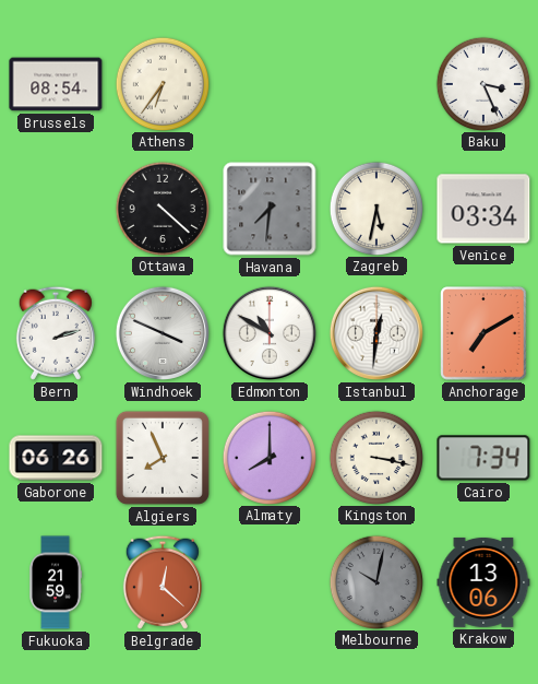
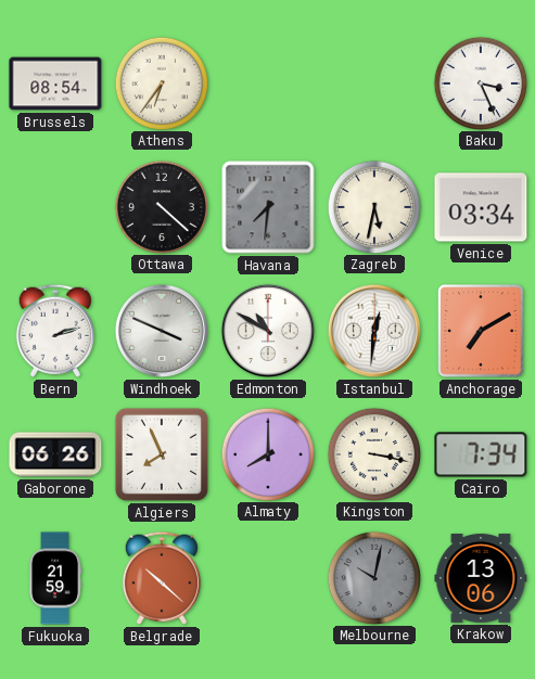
Belgrade: 12:22 -> 10:22
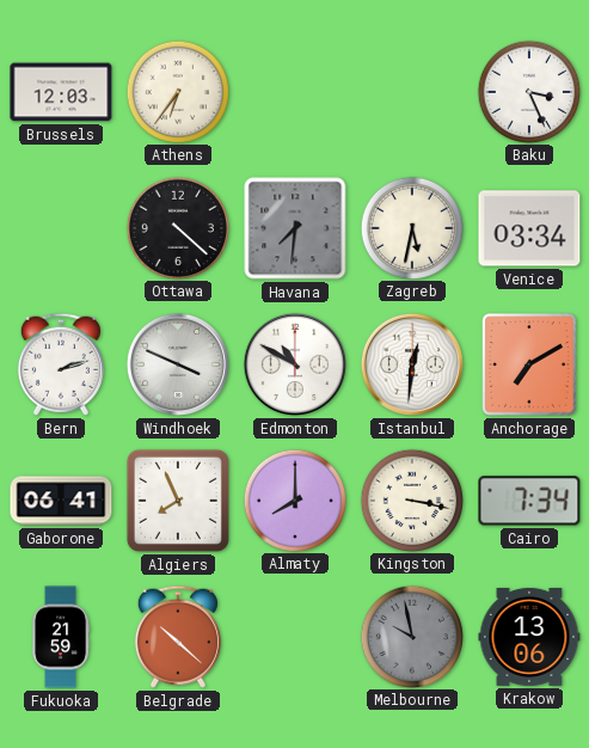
Brussels: 08:54 -> 12:03
Gaborone: 06:26 -> 06:41
Melbourne: 10:02 -> 9:58
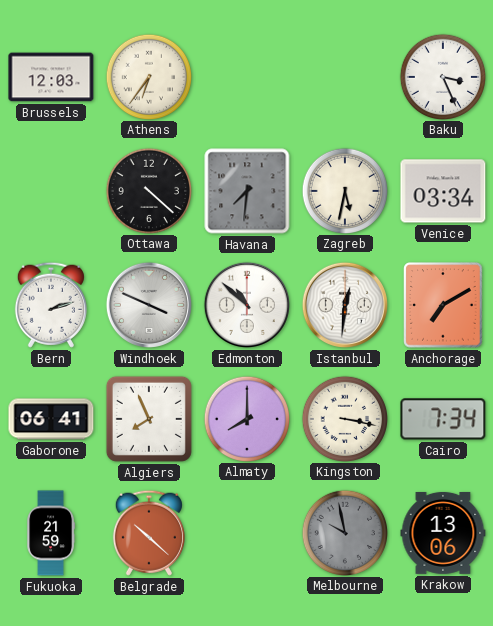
Edmonton: 10:50 -> 10:52
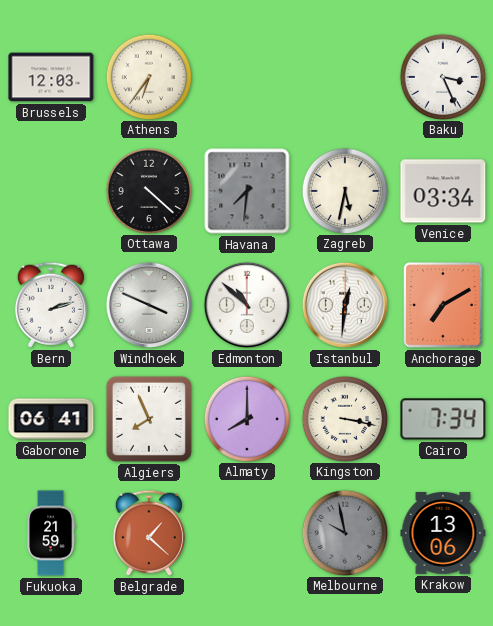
Belgrade: 10:22 -> 1:22
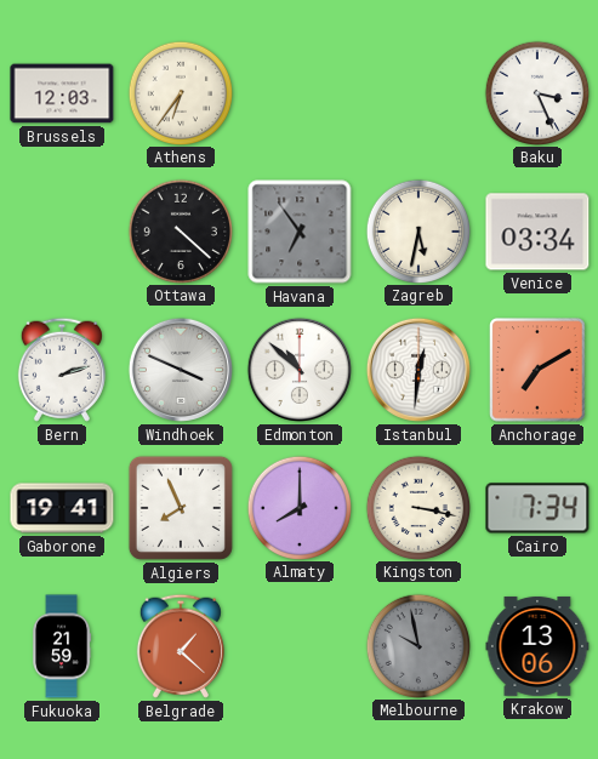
Havana: 7:31 -> 6:54
Gaborone: 06:41 -> 19:41
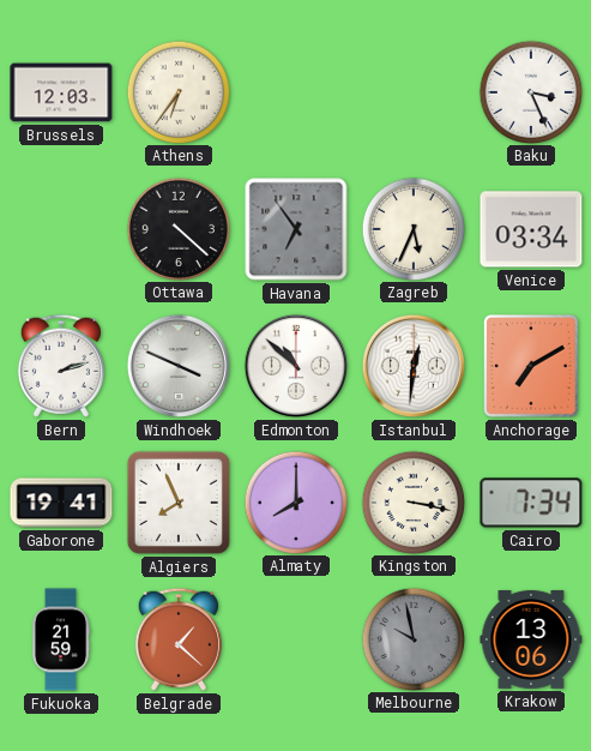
Zagreb: 5:32 -> 5:34
